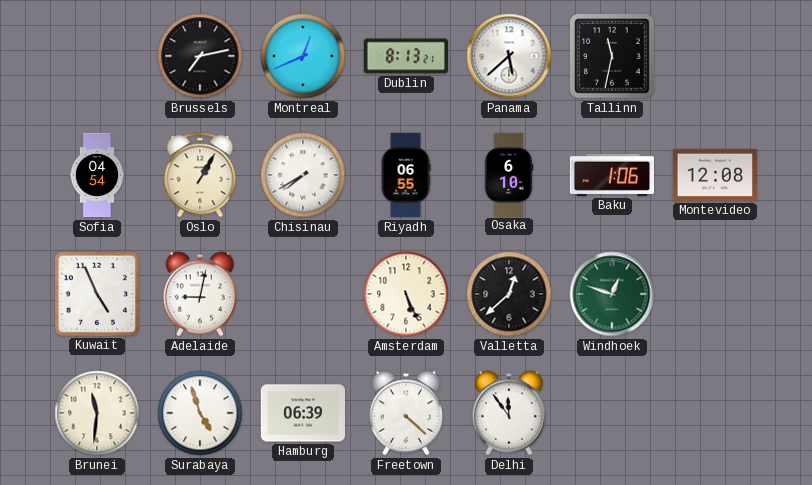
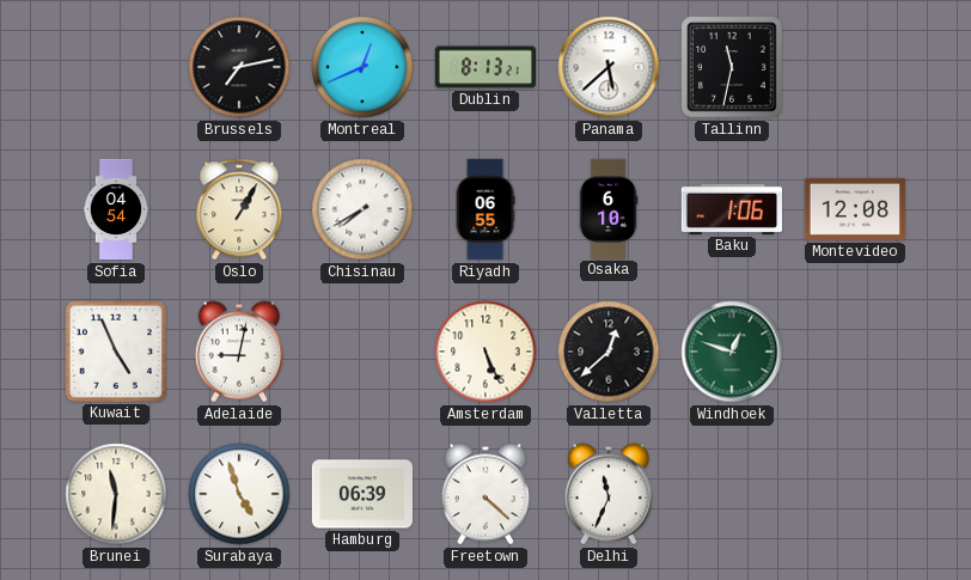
Delhi: 11:54 -> 11:34
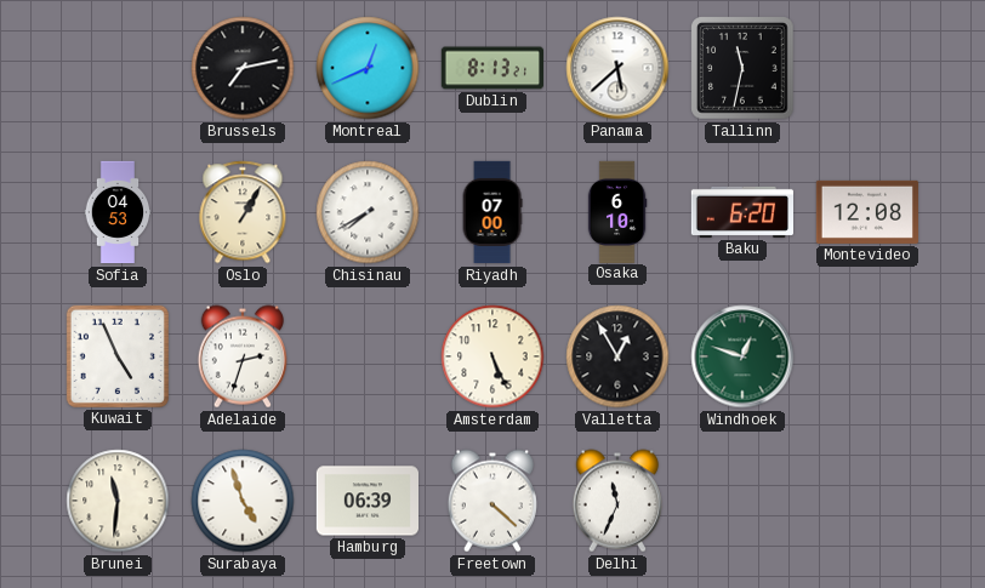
Sofia: 04:54 -> 04:53
Riyadh: 06:55 -> 07:00
Baku: 1:06 -> 6:20
Adelaide: 9:02 -> 2:33
Valletta: 12:38 -> 12:55
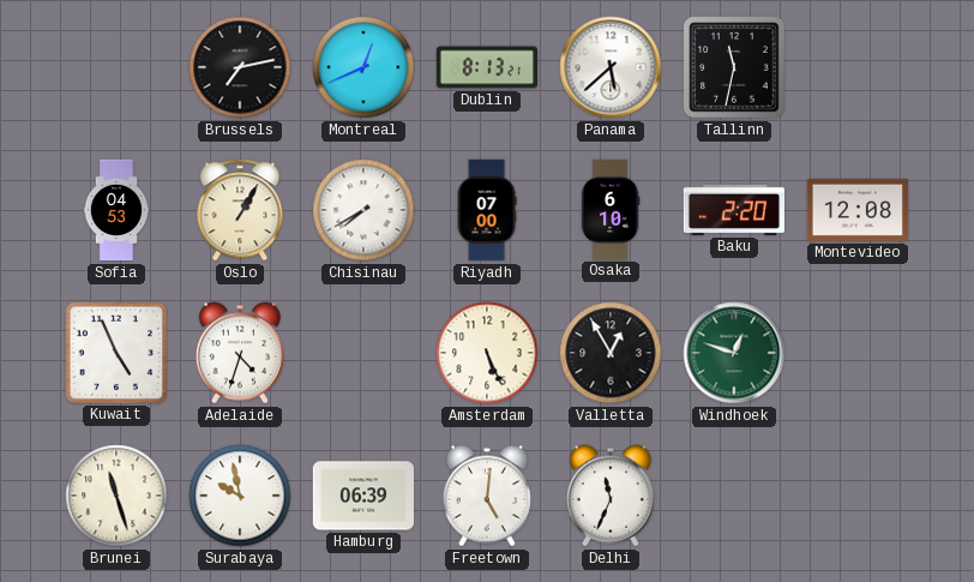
Baku: 6:20 -> 2:20
Adelaide: 2:33 -> 4:33
Brunei: 11:31 -> 11:27
Surabaya: 4:57 -> 9:58
Freetown: 4:22 -> 5:01
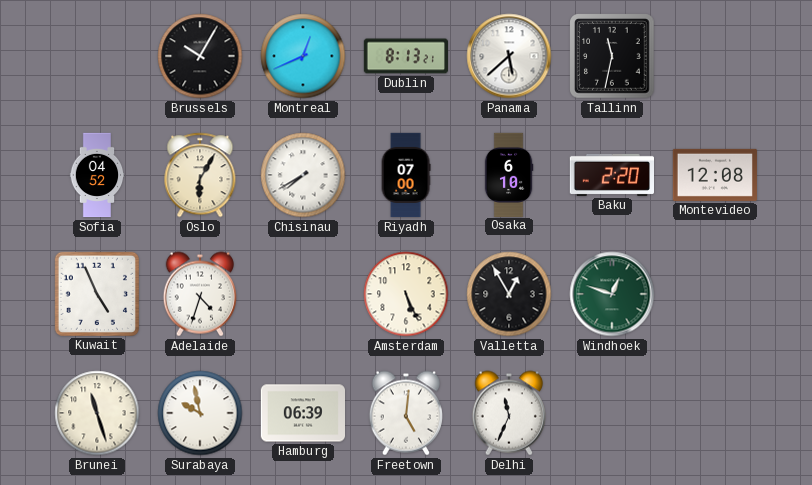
Brussels: 7:13 -> 10:05
Sofia: 04:53 -> 04:52
Oslo: 1:05 -> 6:05
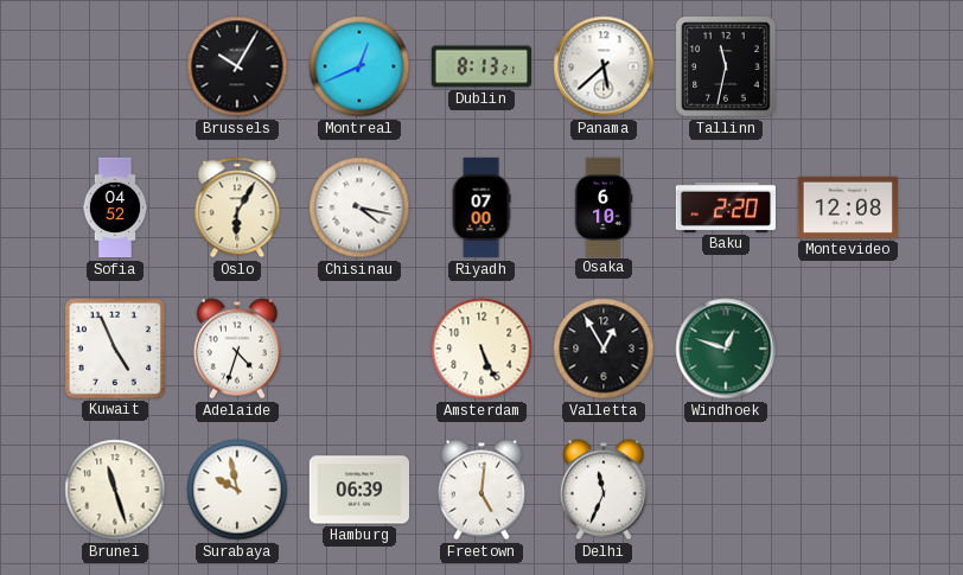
Chisinau: 7:40 -> 4:17
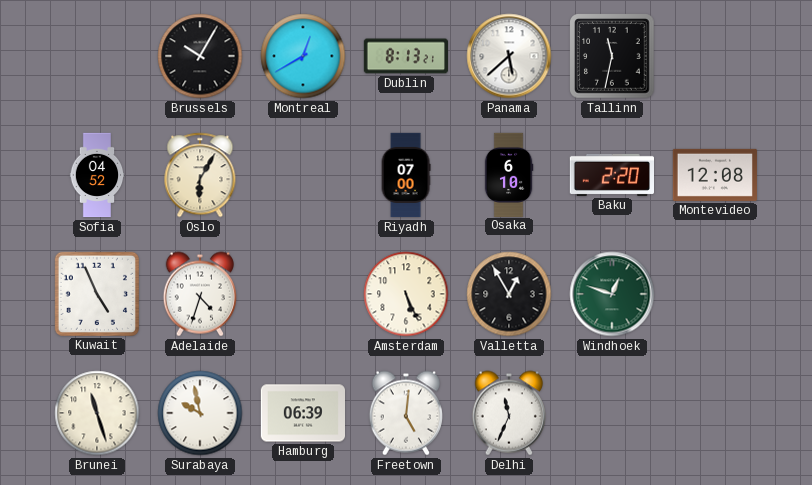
Montreal: 12:41 -> 12:40
Chisinau: 4:17 -> none
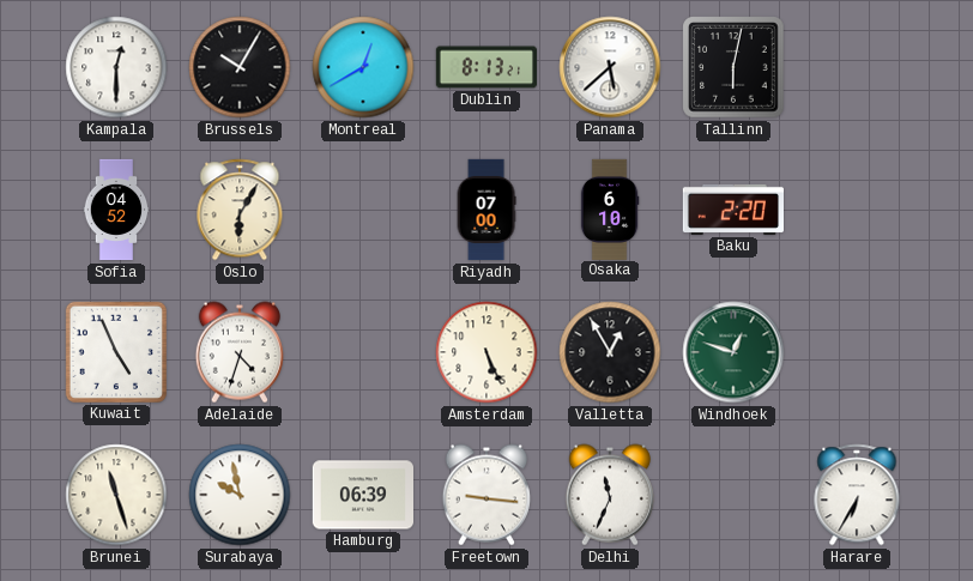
Kampala: none -> 12:30
Tallinn: 11:32 -> 6:02
Montevideo: 12:08 -> none
Freetown: 5:01 -> 9:16
Harare: none -> 6:35
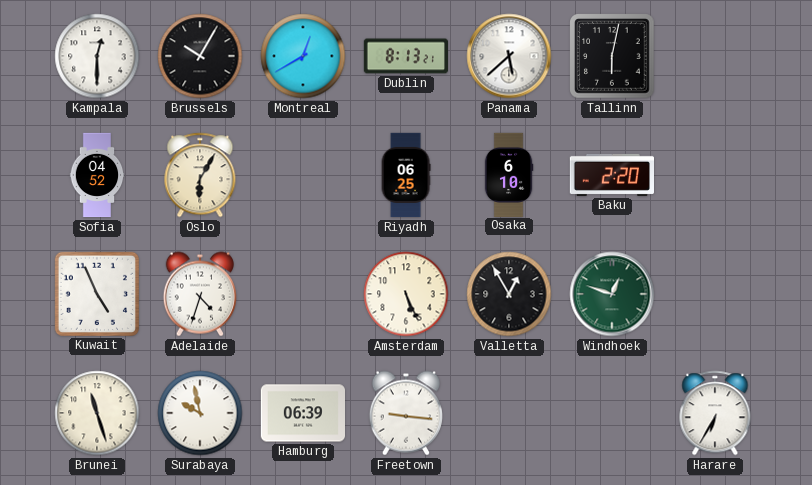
Riyadh: 07:00 -> 06:25
Delhi: 11:34 -> none
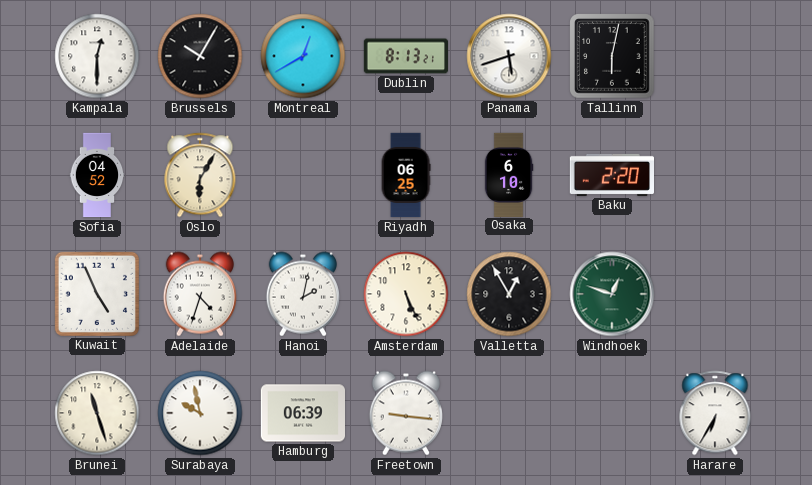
Panama: 5:38 -> 5:42
Hanoi: none -> 2:02
